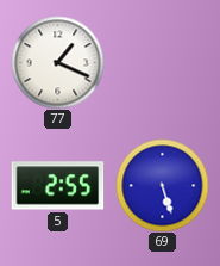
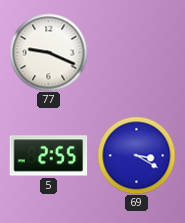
77: 1:19 -> 9:19
69: 5:27 -> 3:20
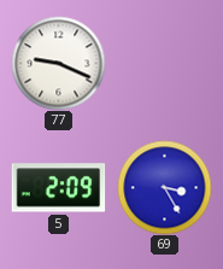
5: 2:55 -> 2:09
69: 3:20 -> 3:25
